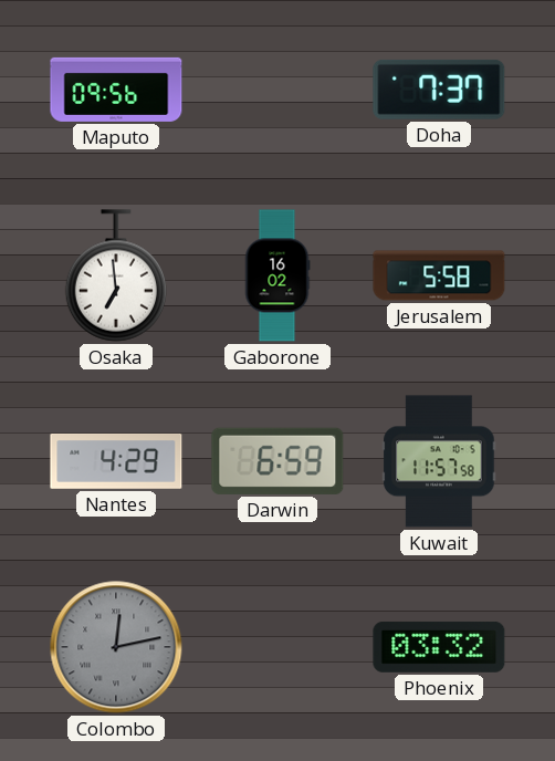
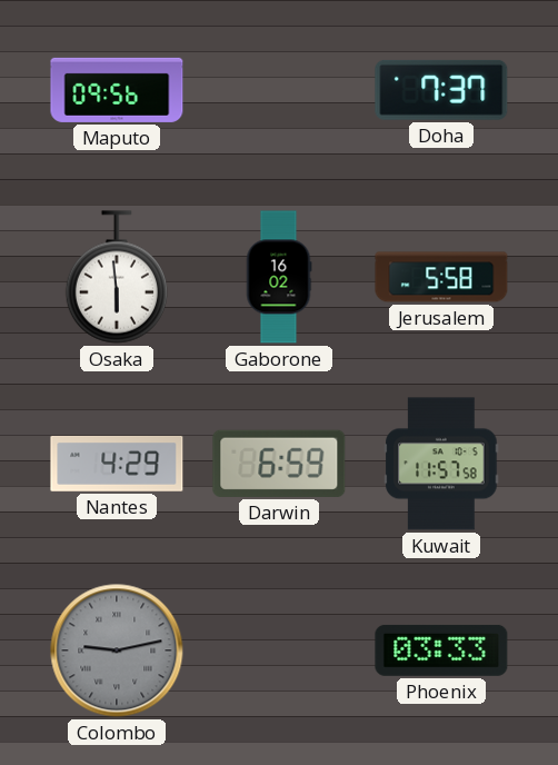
Osaka: 6:59 -> 5:59
Colombo: 12:13 -> 9:13
Phoenix: 03:32 -> 03:33
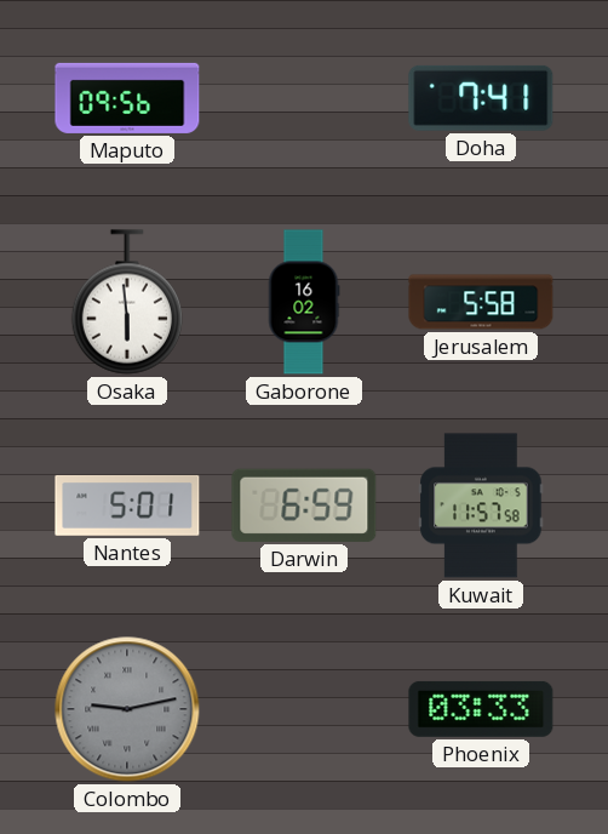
Doha: 7:37 -> 7:41
Nantes: 4:29 -> 5:01
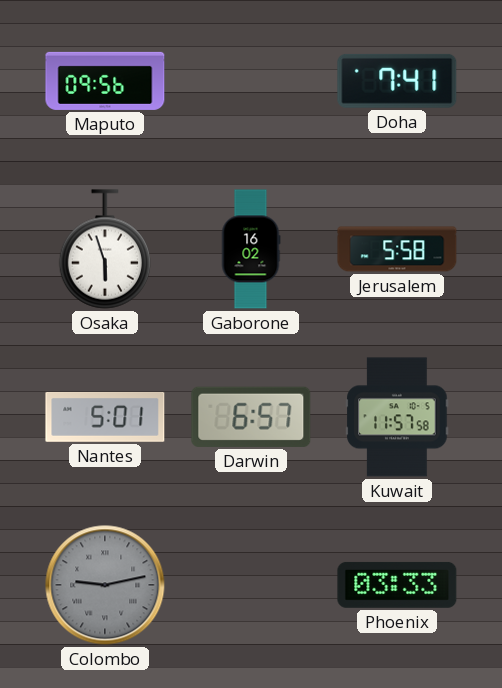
Osaka: 5:59 -> 5:57
Darwin: 6:59 -> 6:57
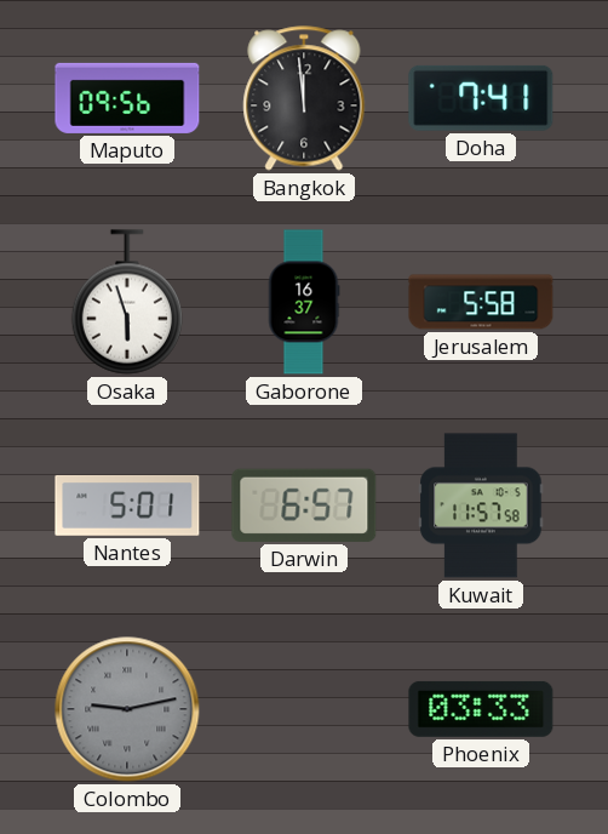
Bangkok: none -> 11:59
Gaborone: 16:02 -> 16:37
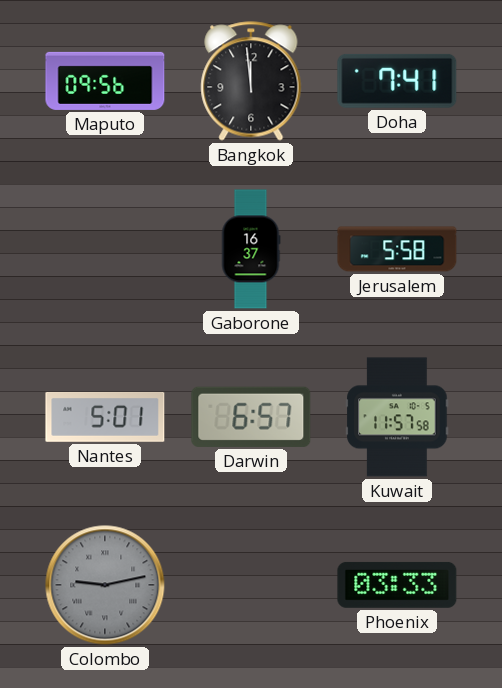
Osaka: 5:57 -> none
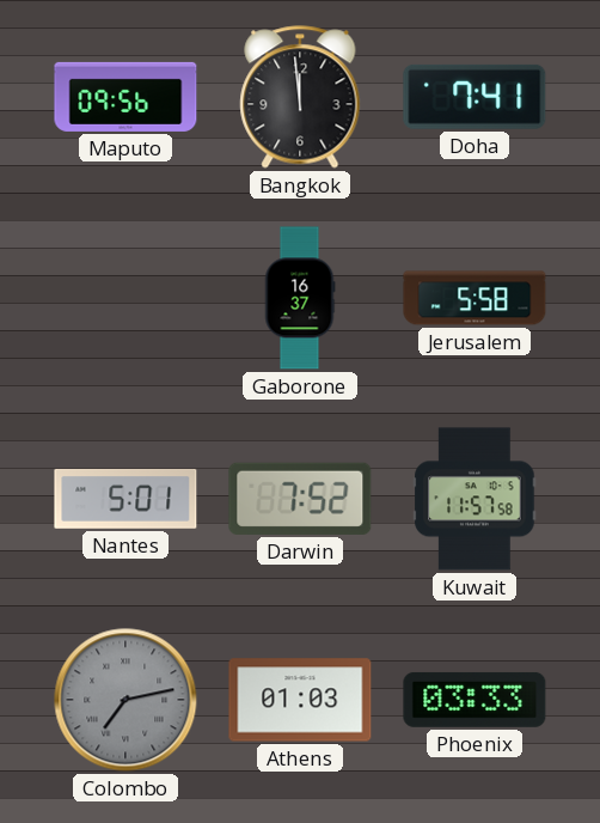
Darwin: 6:57 -> 7:52
Colombo: 9:13 -> 7:13
Athens: none -> 01:03
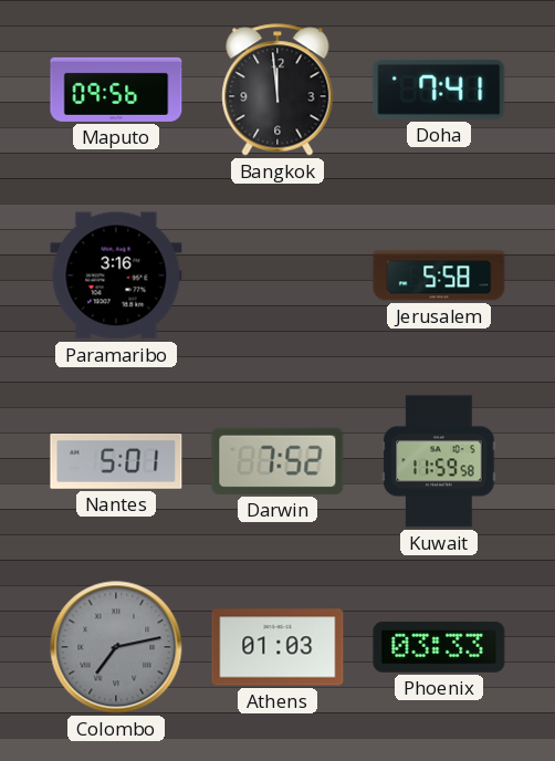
Paramaribo: none -> 3:16
Gaborone: 16:37 -> none
Kuwait: 11:57 -> 11:59
